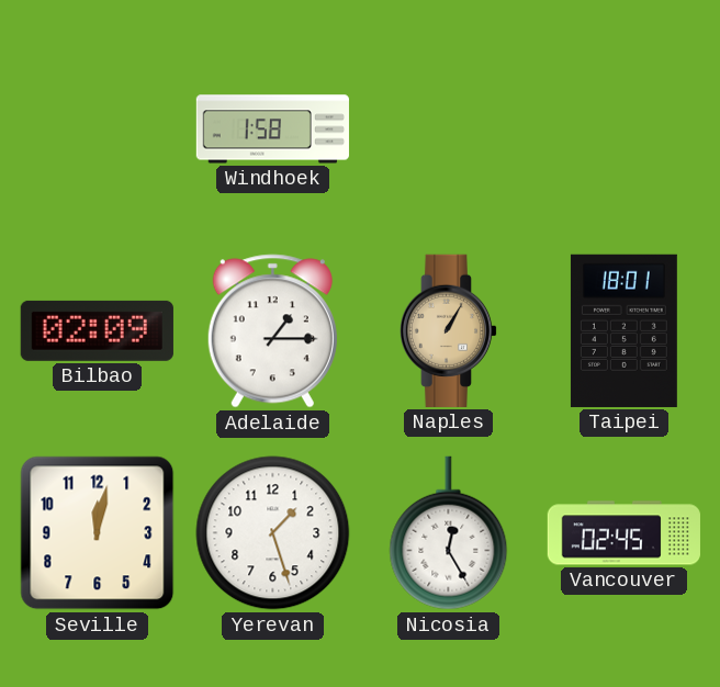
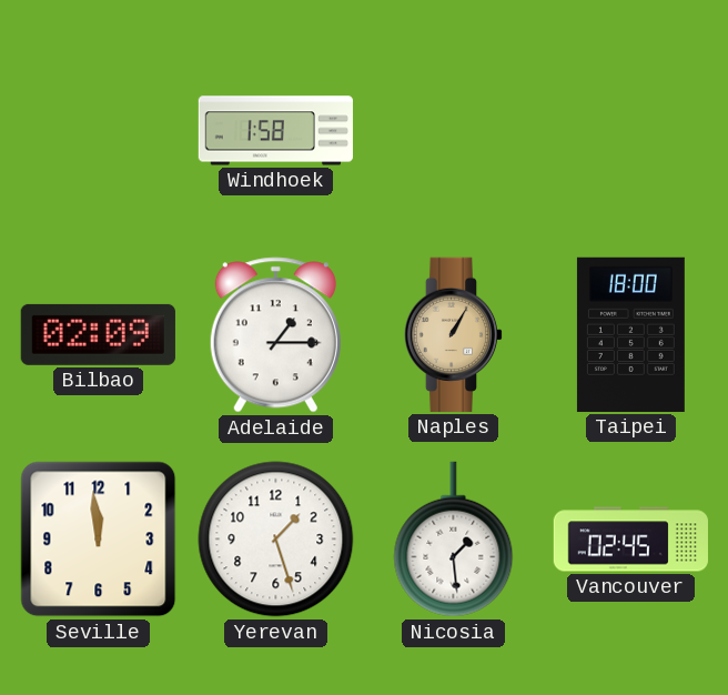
Taipei: 18:01 -> 18:00
Seville: 12:02 -> 11:59
Nicosia: 12:25 -> 1:29
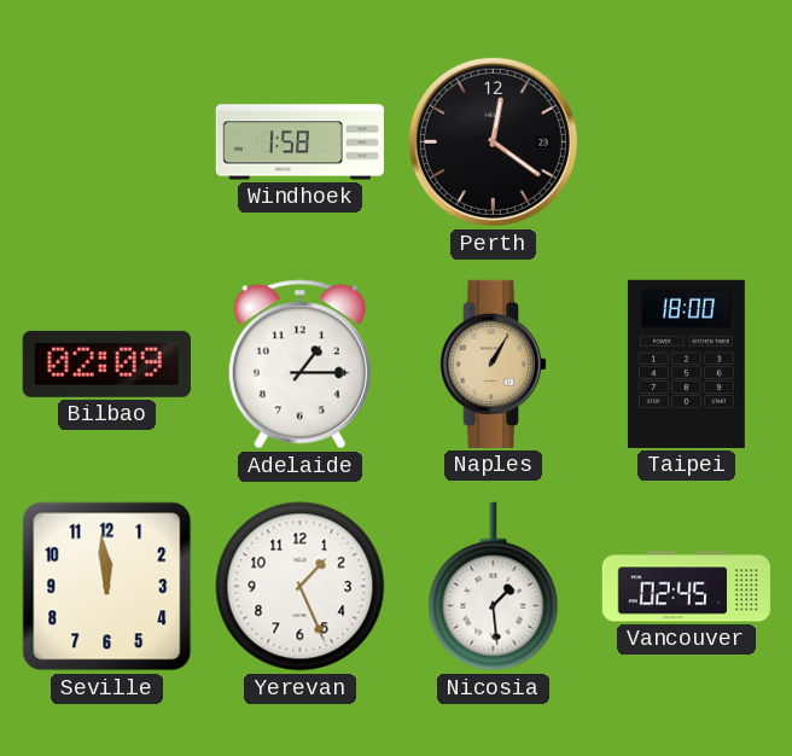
Perth: none -> 12:21
Yerevan: 1:27 -> 1:26
